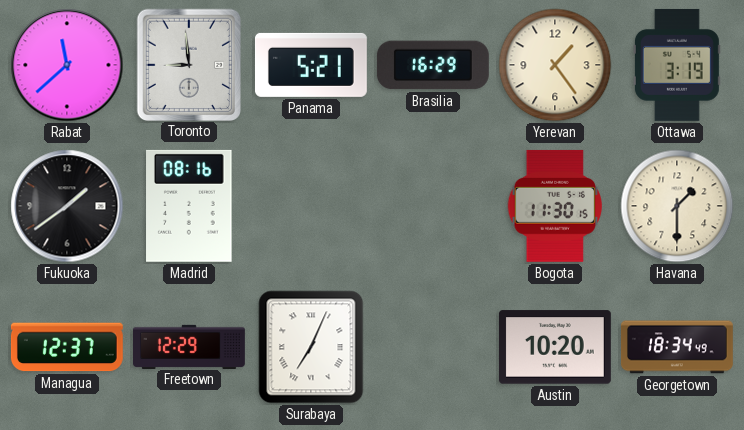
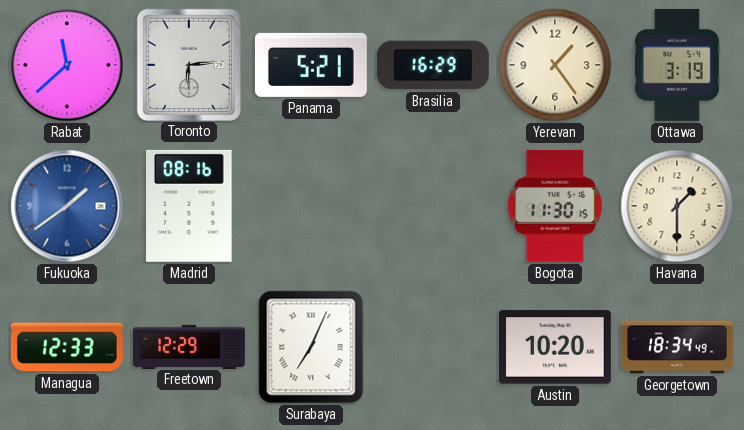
Toronto: 8:59 -> 6:14
Fukuoka dial: black -> blue
Managua: 12:37 -> 12:33
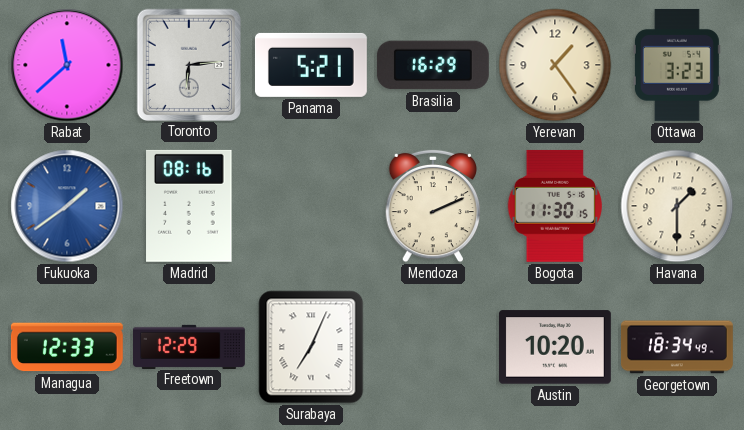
Ottawa: 3:19 -> 3:23
Mendoza: none -> 2:11
